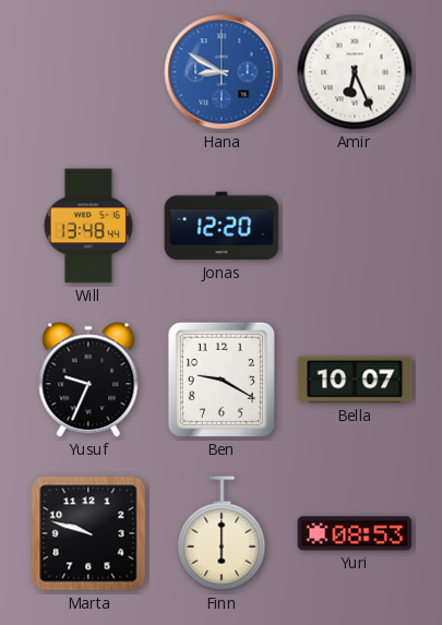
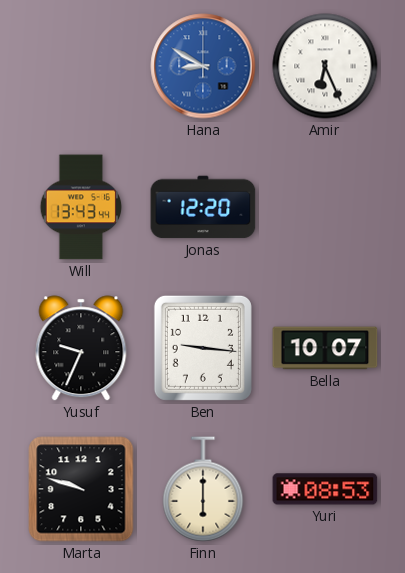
Will: 13:48 -> 13:43
Ben: 9:20 -> 9:16
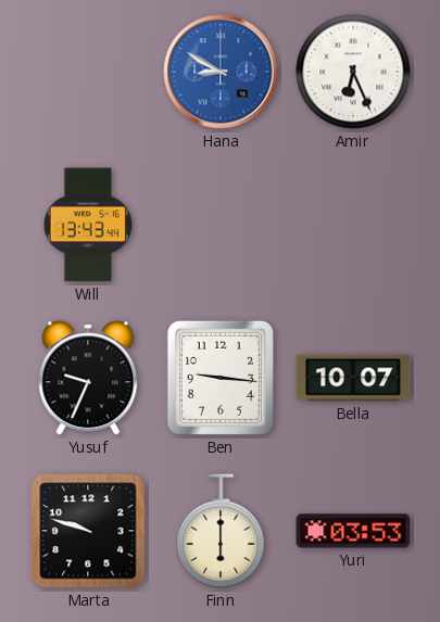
Jonas: 12:20 -> none
Yuri: 08:53 -> 03:53
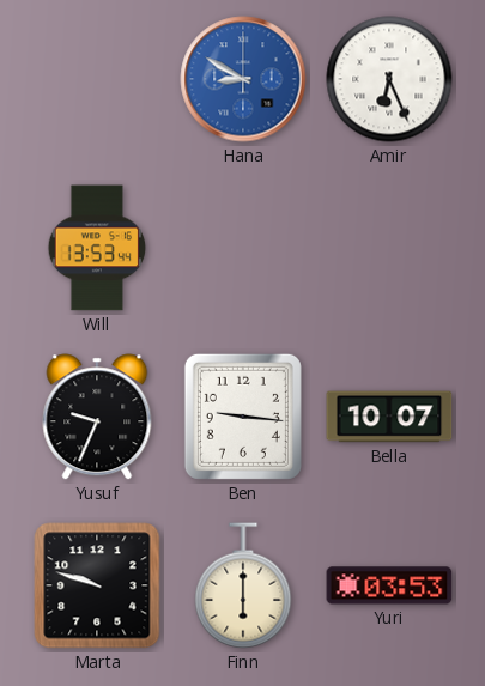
Will: 13:43 -> 13:53
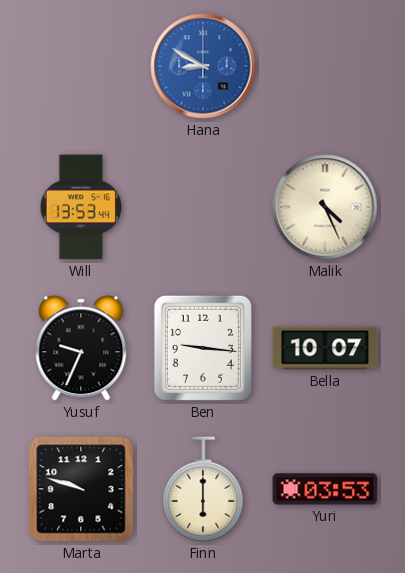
Amir: 6:26 -> none
Malik: none -> 4:26
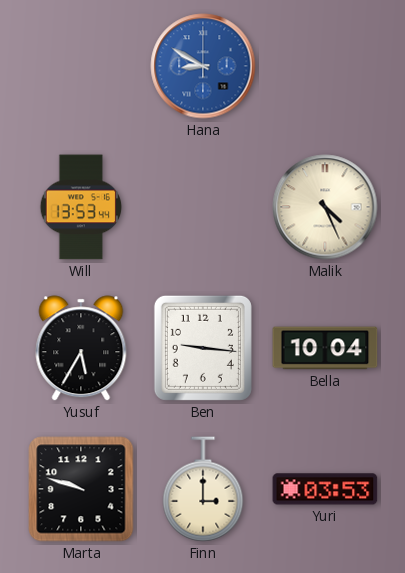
Yusuf: 9:34 -> 5:35
Bella: 10:07 -> 10:04
Finn: 6:00 -> 3:00
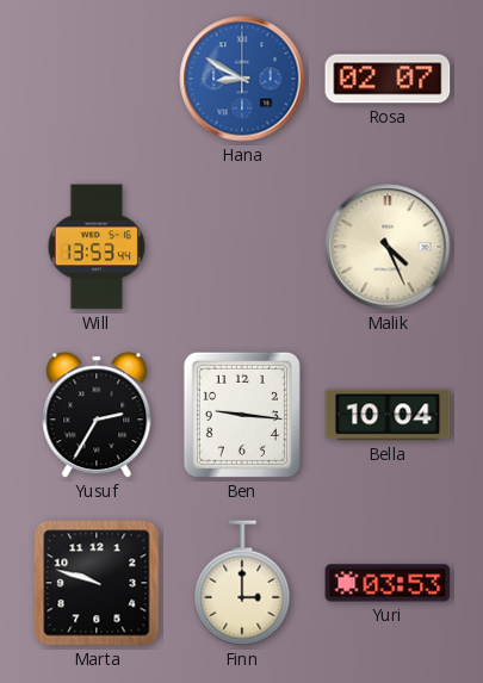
Rosa: none -> 02:07
Yusuf: 5:35 -> 2:35
